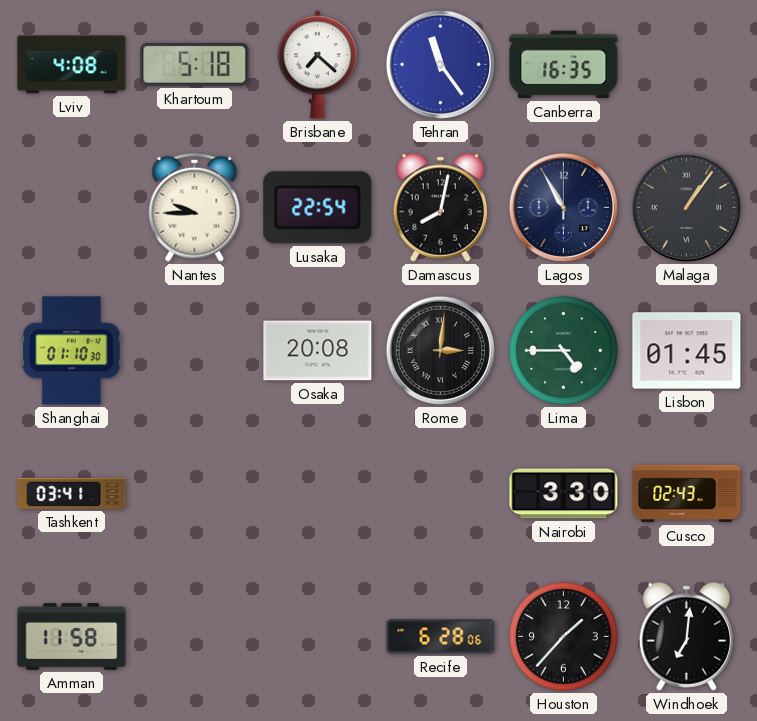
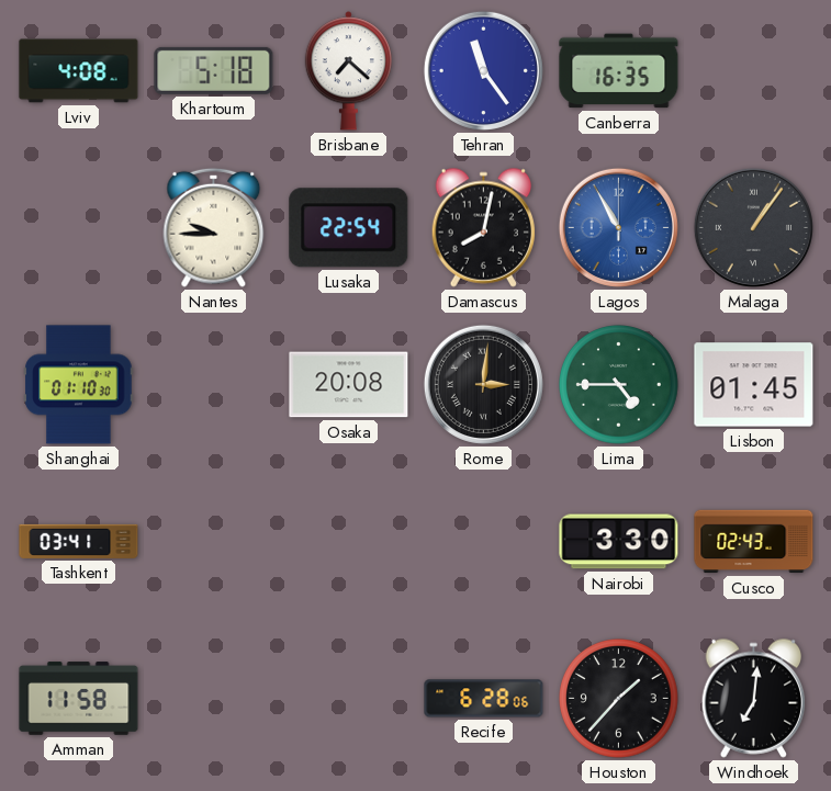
Lagos dial: navy -> blue
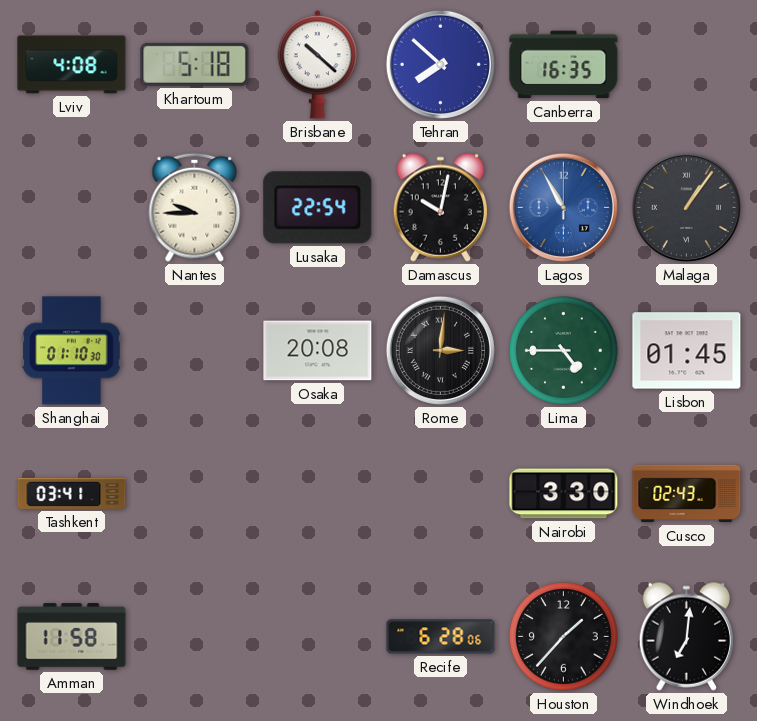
Brisbane: 7:22 -> 10:22
Tehran: 11:24 -> 7:52
Damascus: 8:02 -> 10:02
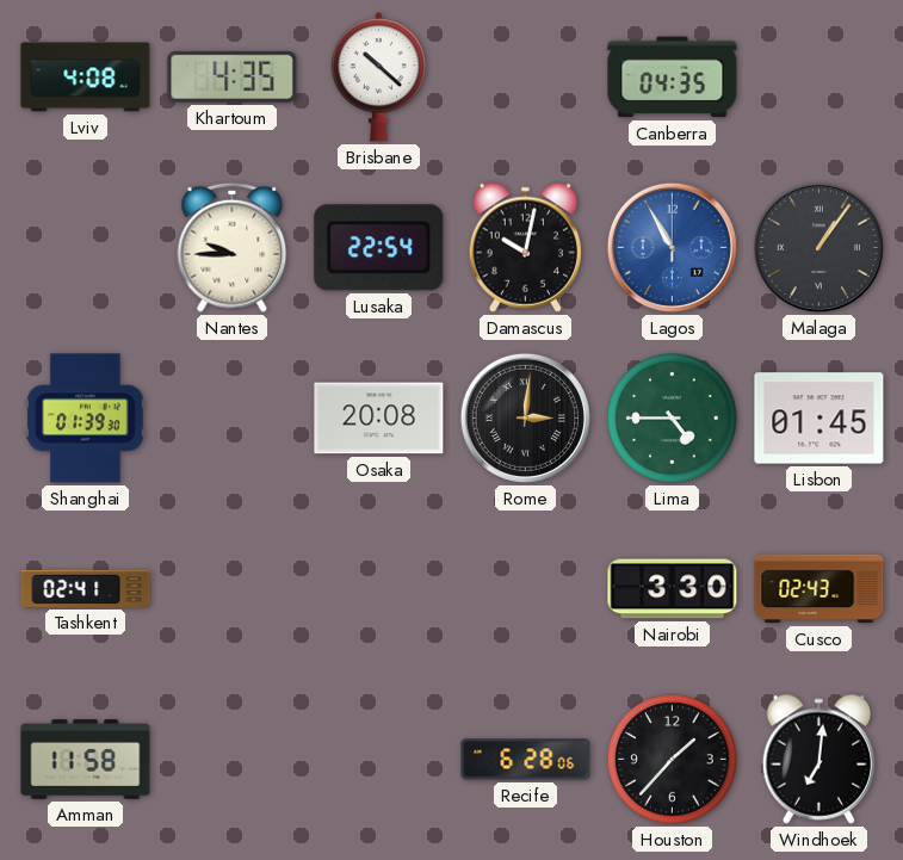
Khartoum: 5:18 -> 4:35
Tehran: 7:52 -> none
Canberra: 16:35 -> 04:35
Shanghai: 01:10 -> 01:39
Tashkent: 03:41 -> 02:41
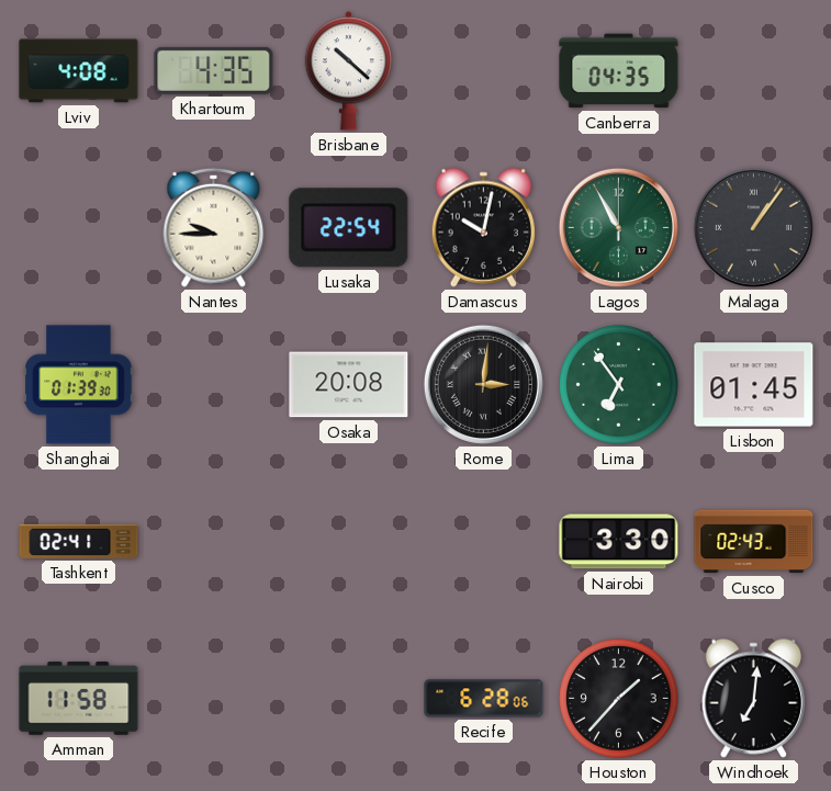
Lagos dial: blue -> green
Lima: 4:45 -> 6:54
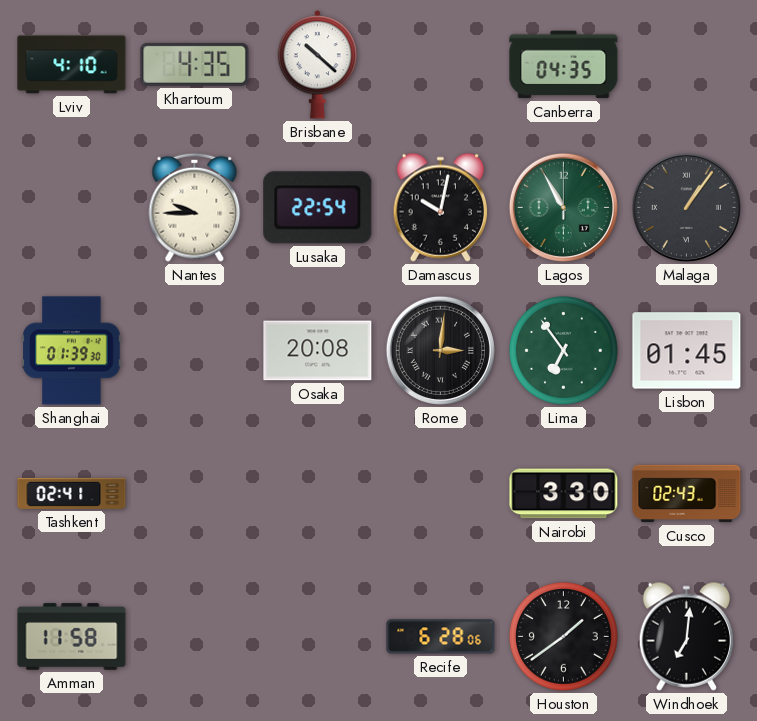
Lviv: 4:08 -> 4:10
Houston: 1:37 -> 1:39
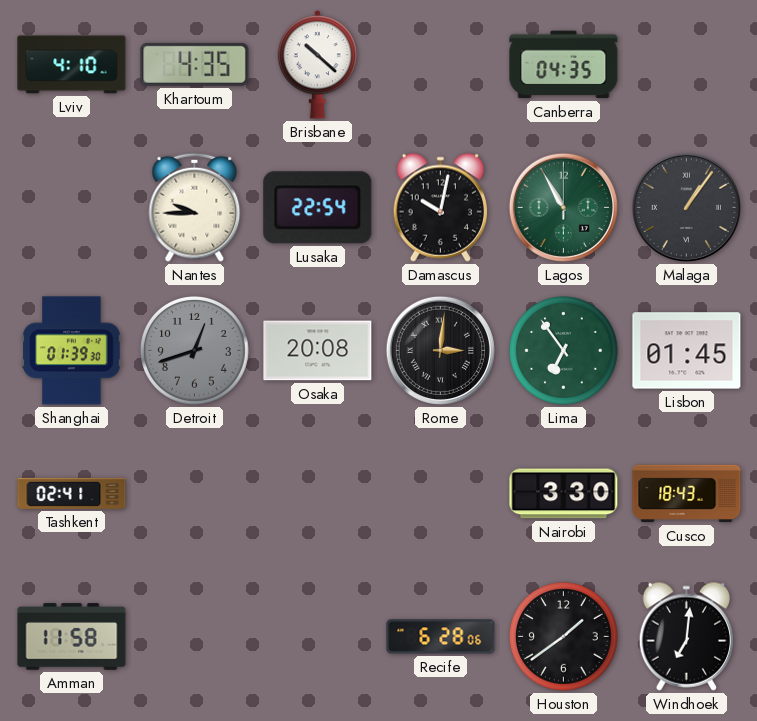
Detroit: none -> 12:42
Cusco: 02:43 -> 18:43
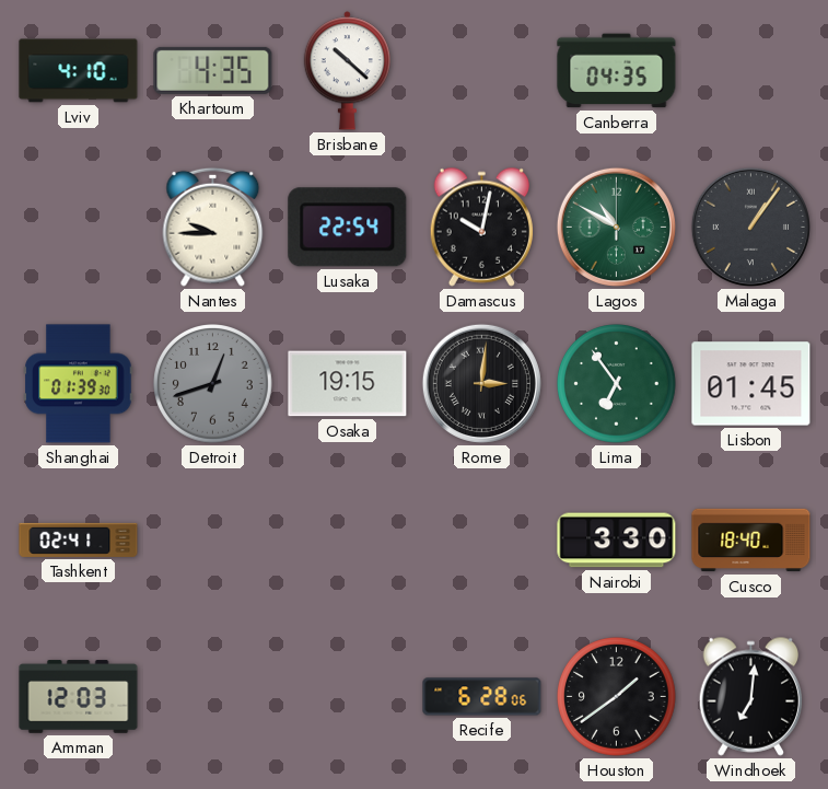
Lagos: 10:55 -> 10:50
Osaka: 20:08 -> 19:15
Cusco: 18:43 -> 18:40
Amman: 11:58 -> 12:03
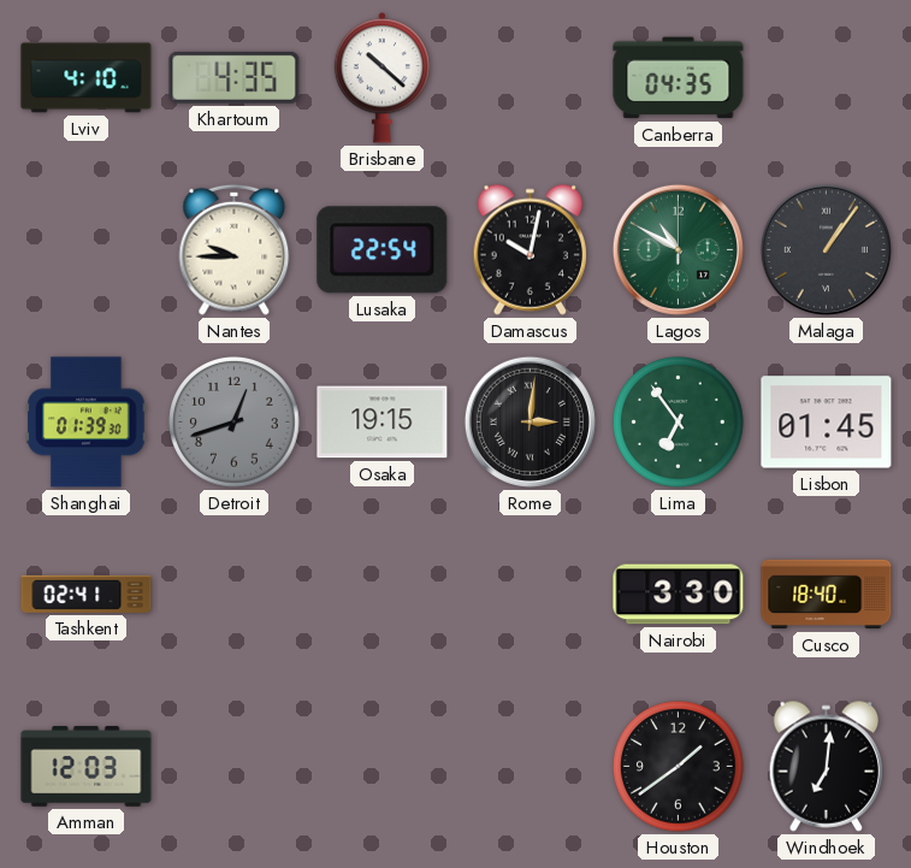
Recife: 6:28 -> none
